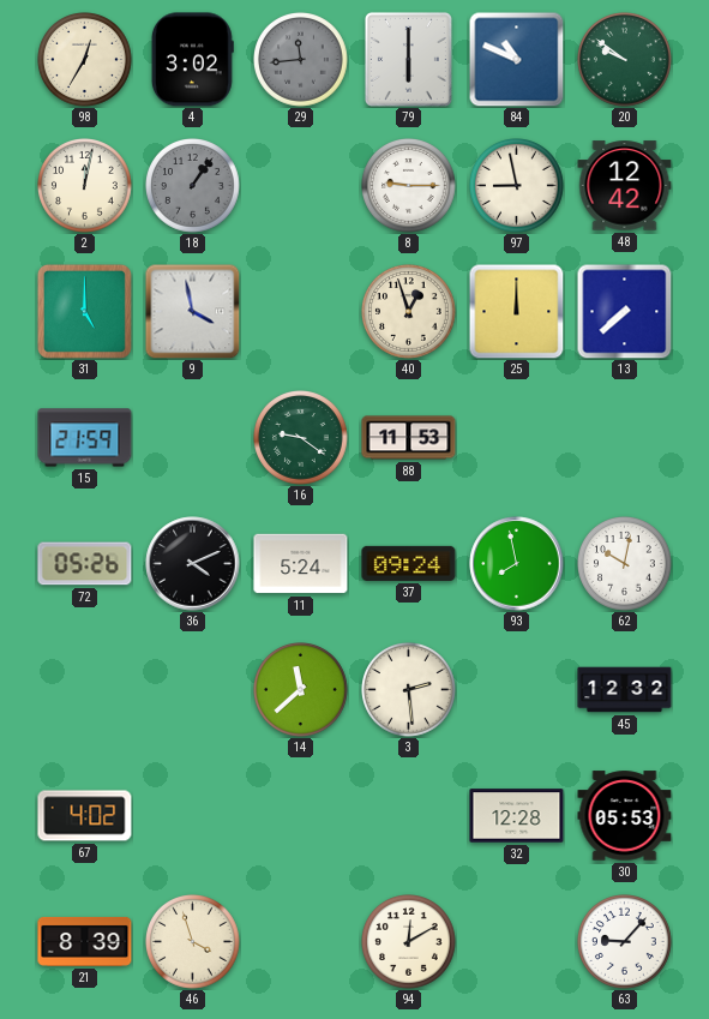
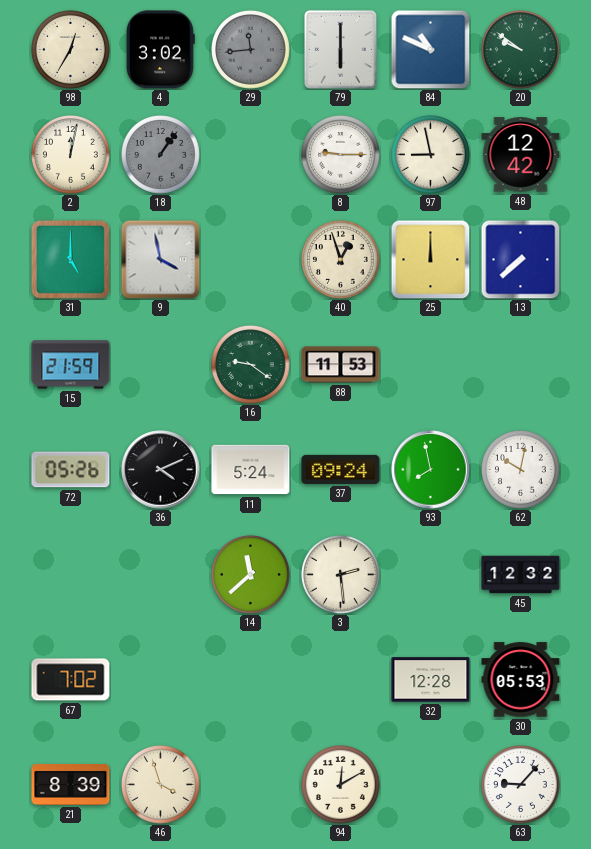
67: 4:02 -> 7:02
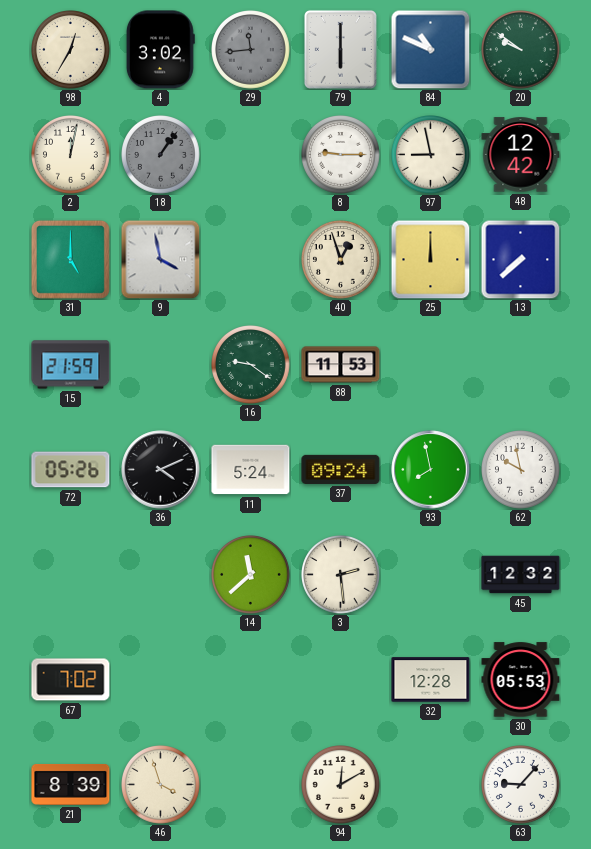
62: 10:02 -> 9:58
